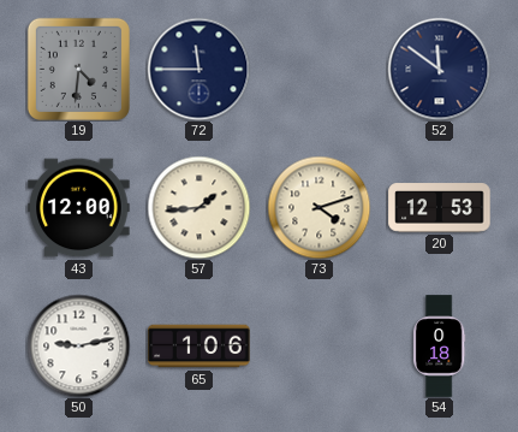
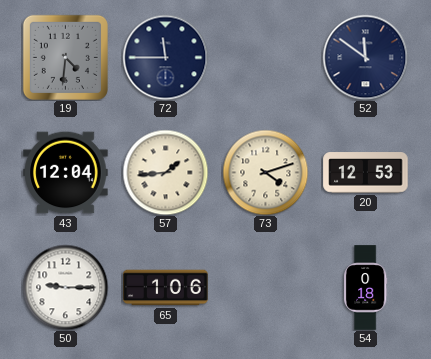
43: 12:00 -> 12:04
50: 9:13 -> 9:15
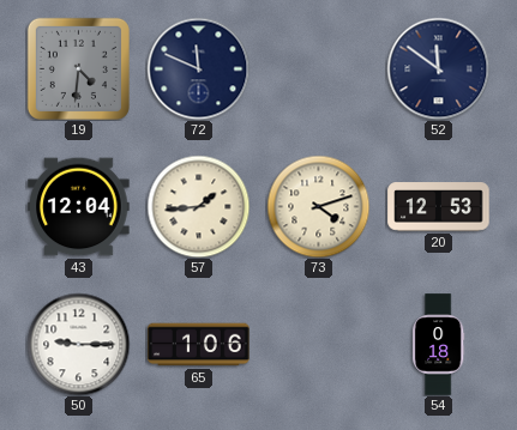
72: 11:45 -> 11:49
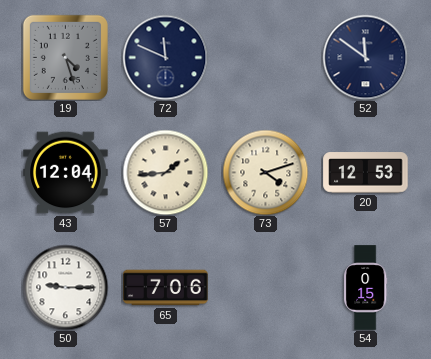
19: 4:31 -> 4:27
65: 1:06 -> 7:06
54: 0:18 -> 0:15
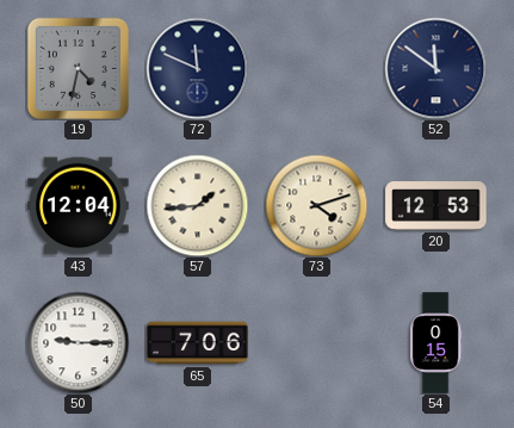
19: 4:27 -> 4:32
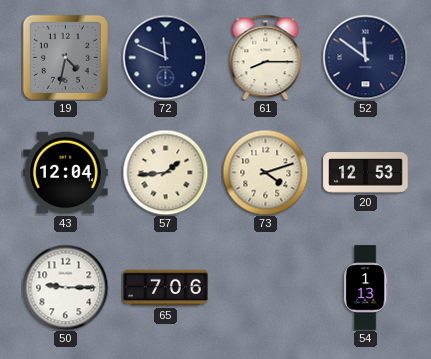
61: none -> 8:15
54: 0:15 -> 1:13
